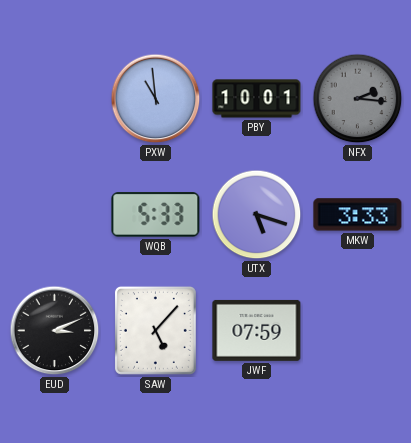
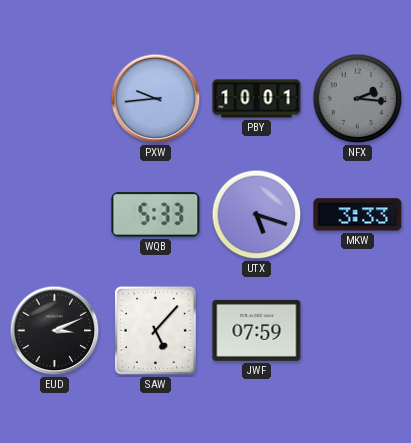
PXW: 10:59 -> 9:44
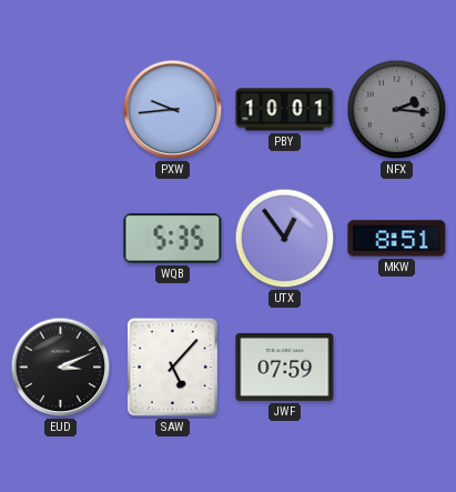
WQB: 5:33 -> 5:35
UTX: 5:18 -> 12:54
MKW: 3:33 -> 8:51
